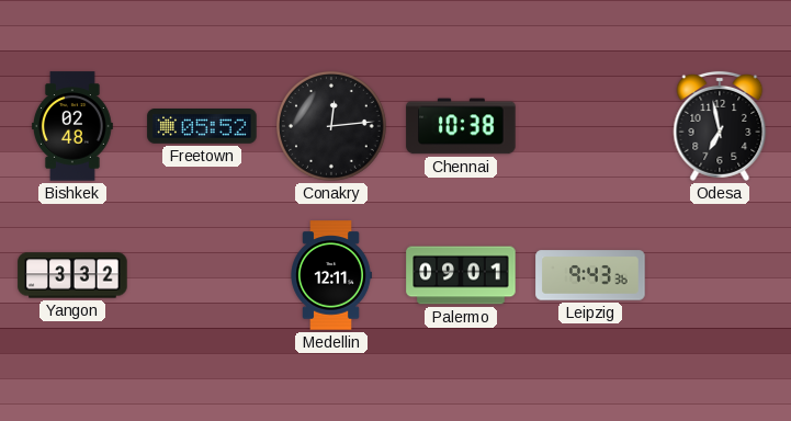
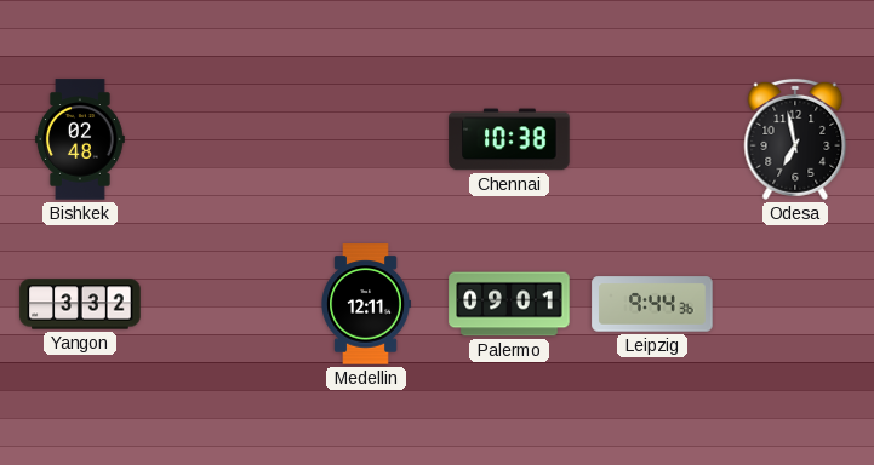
Freetown: 05:52 -> none
Conakry: 12:14 -> none
Leipzig: 9:43 -> 9:44
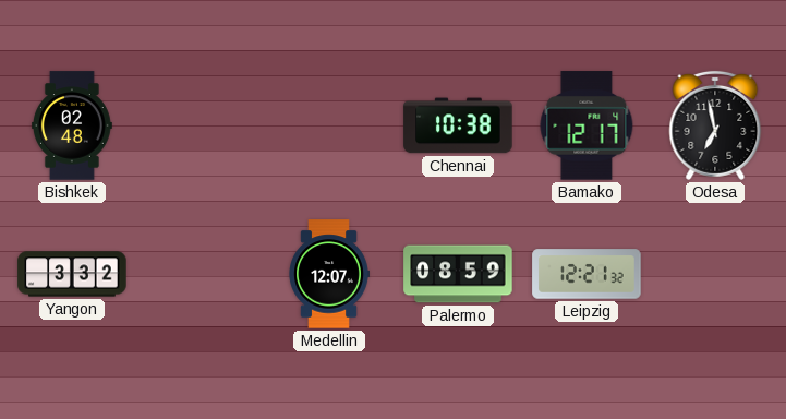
Bamako: none -> 12:17
Medellin: 12:11 -> 12:07
Palermo: 09:01 -> 08:59
Leipzig: 9:44 -> 12:21
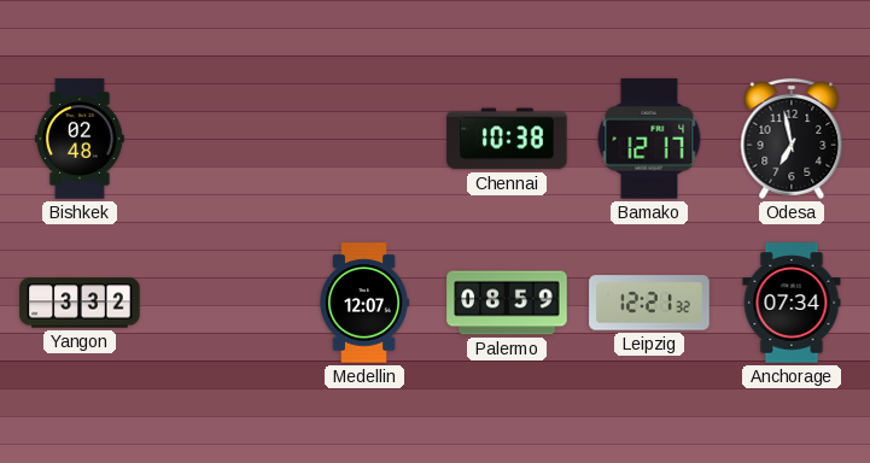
Anchorage: none -> 07:34
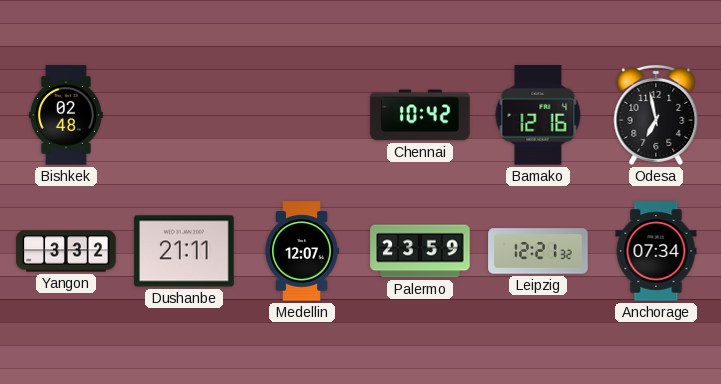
Chennai: 10:38 -> 10:42
Bamako: 12:17 -> 12:16
Dushanbe: none -> 21:11
Palermo: 08:59 -> 23:59
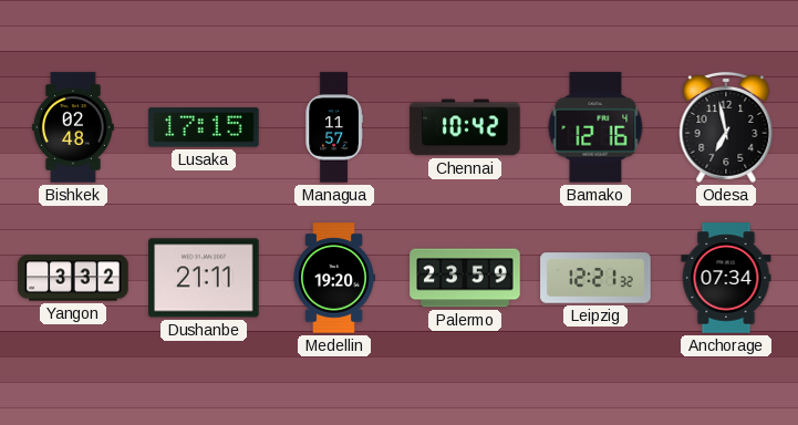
Lusaka: none -> 17:15
Managua: none -> 11:57
Medellin: 12:07 -> 19:20
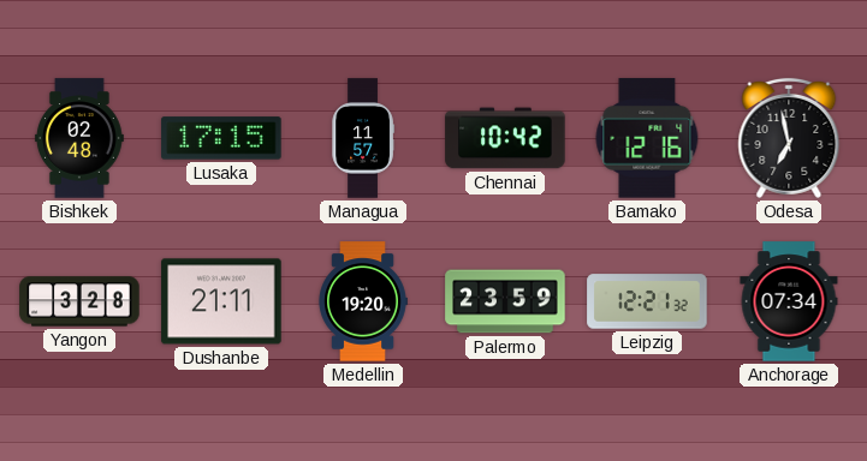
Yangon: 3:32 -> 3:28
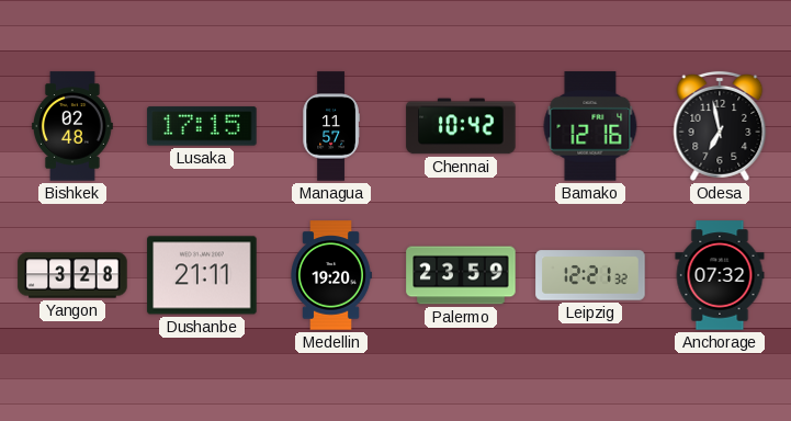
Anchorage: 07:34 -> 07:32
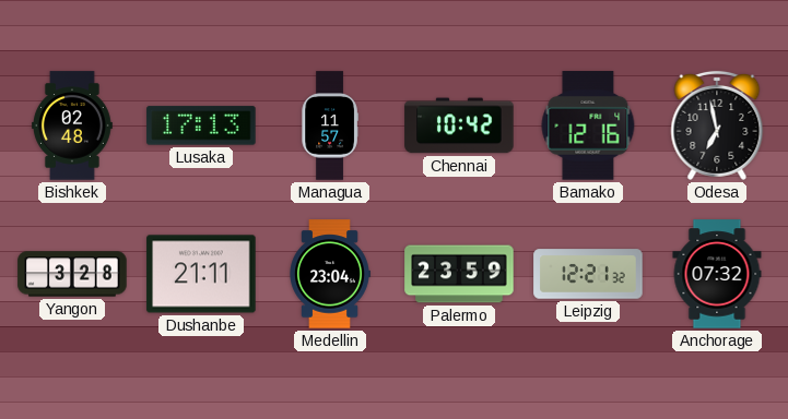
Lusaka: 17:15 -> 17:13
Medellin: 19:20 -> 23:04
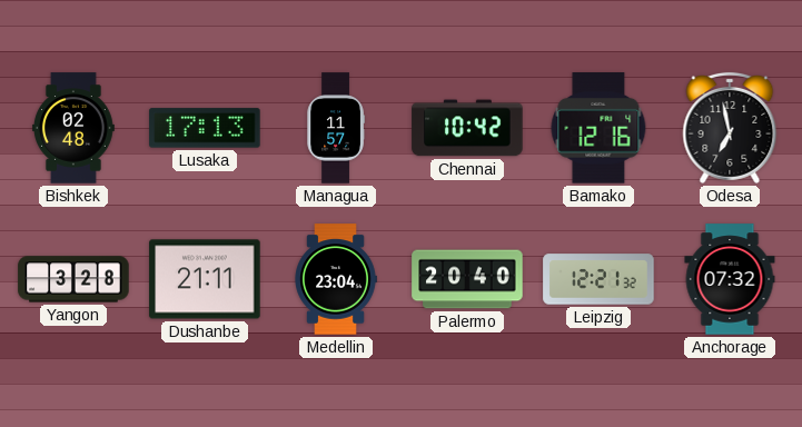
Palermo: 23:59 -> 20:40
